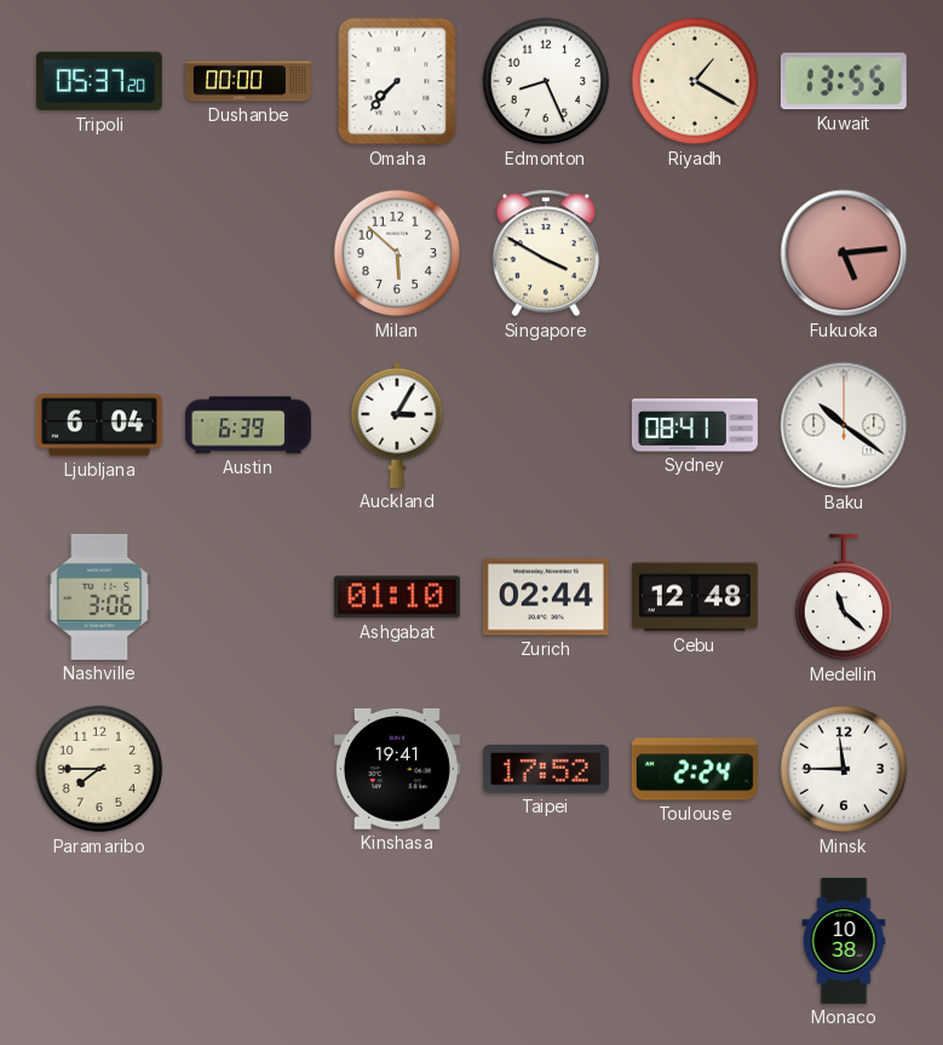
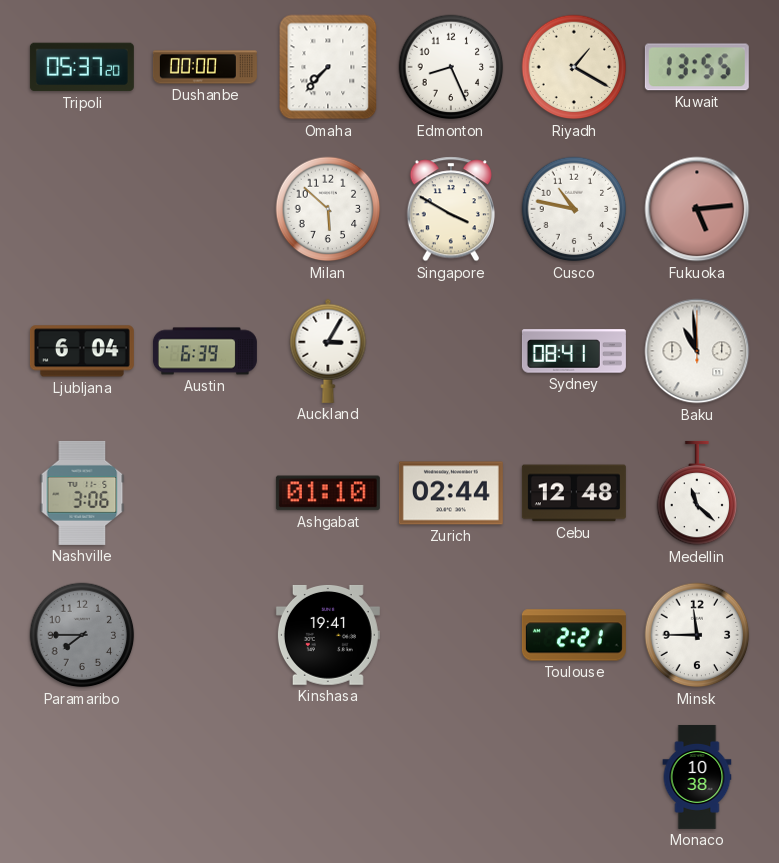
Cusco: none -> 10:47
Baku: 10:21 -> 10:59
Paramaribo dial: cream -> grey
Taipei: 17:52 -> none
Toulouse: 2:24 -> 2:21
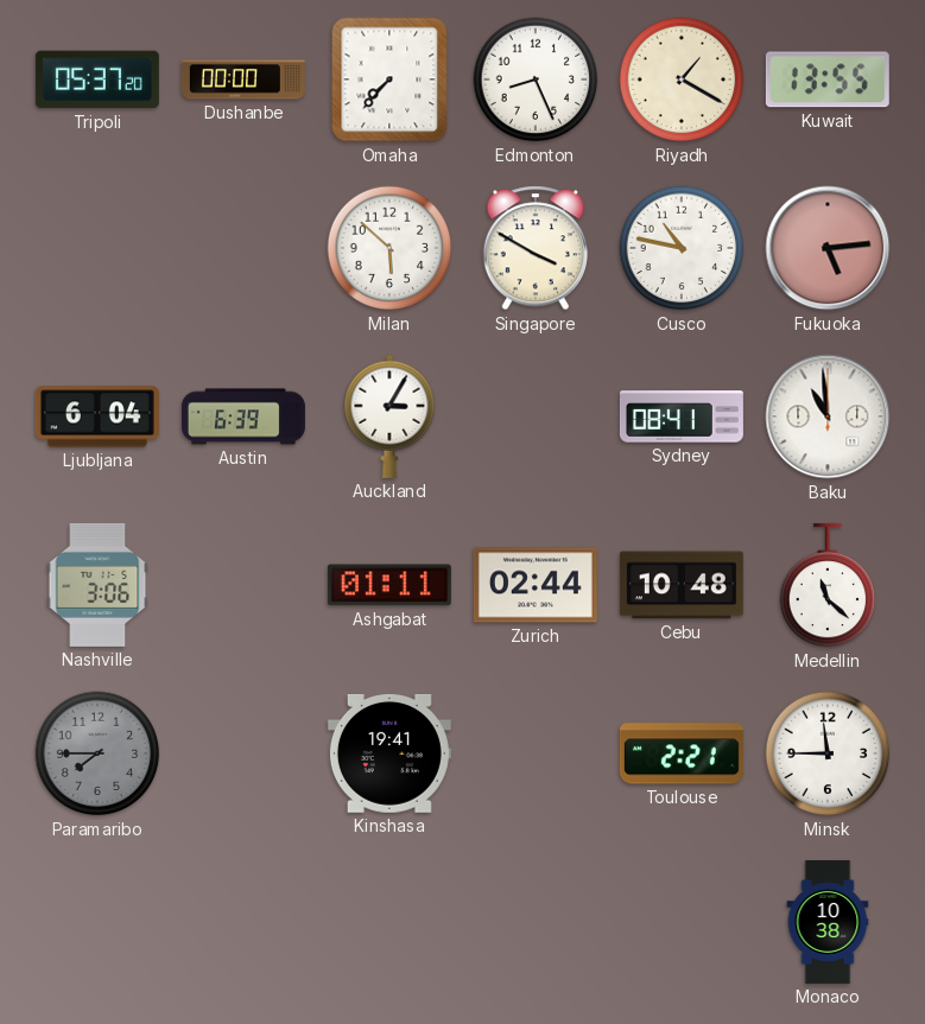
Ashgabat: 01:10 -> 01:11
Cebu: 12:48 -> 10:48
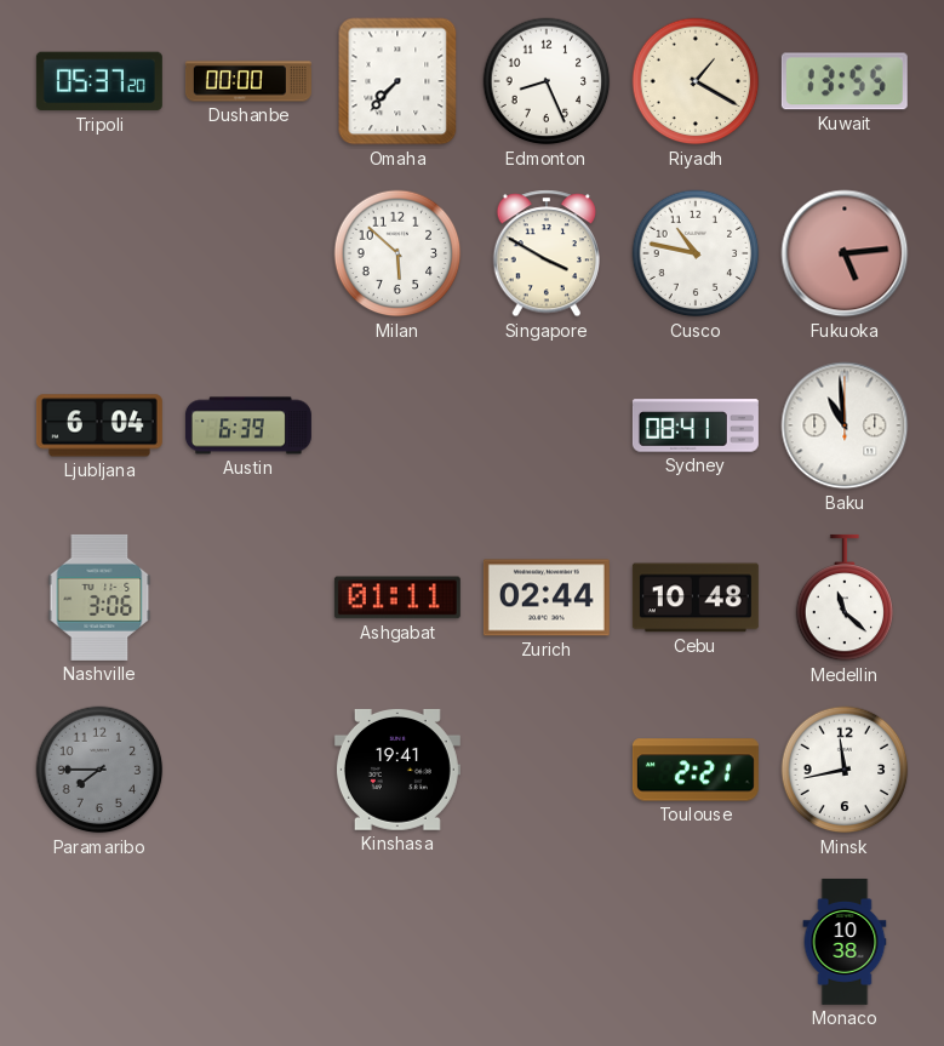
Auckland: 3:05 -> none
Minsk: 11:45 -> 11:43
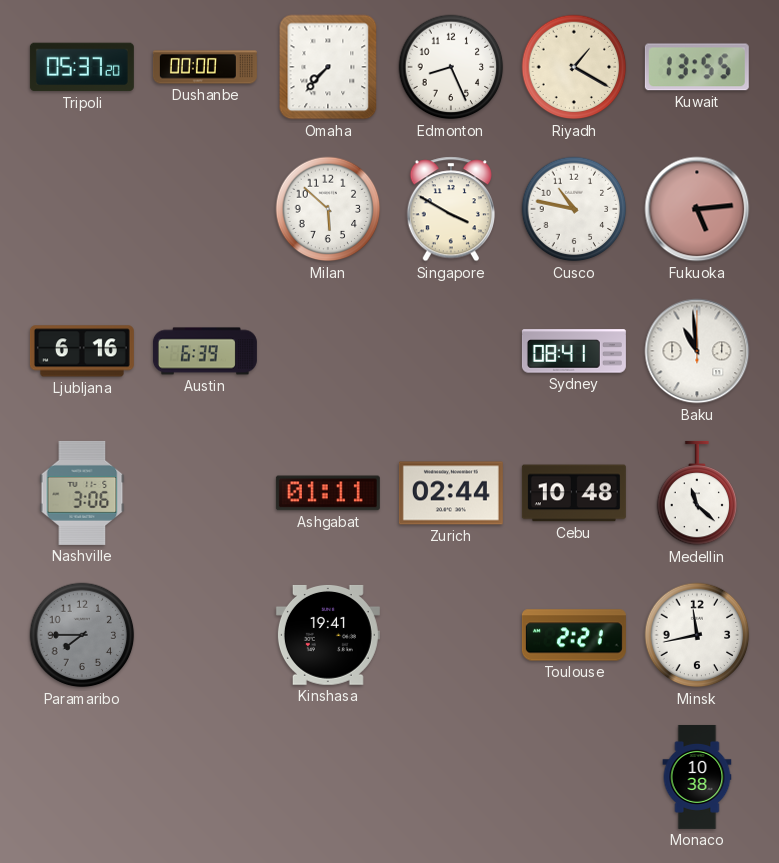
Ljubljana: 6:04 -> 6:16
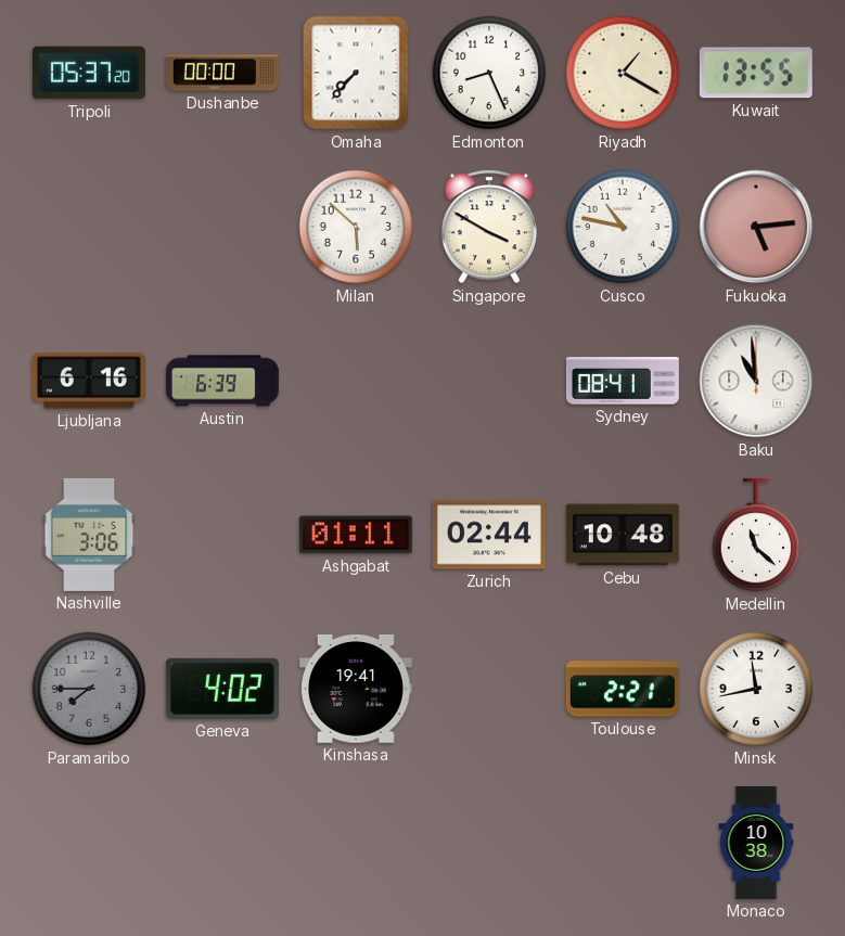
Geneva: none -> 4:02
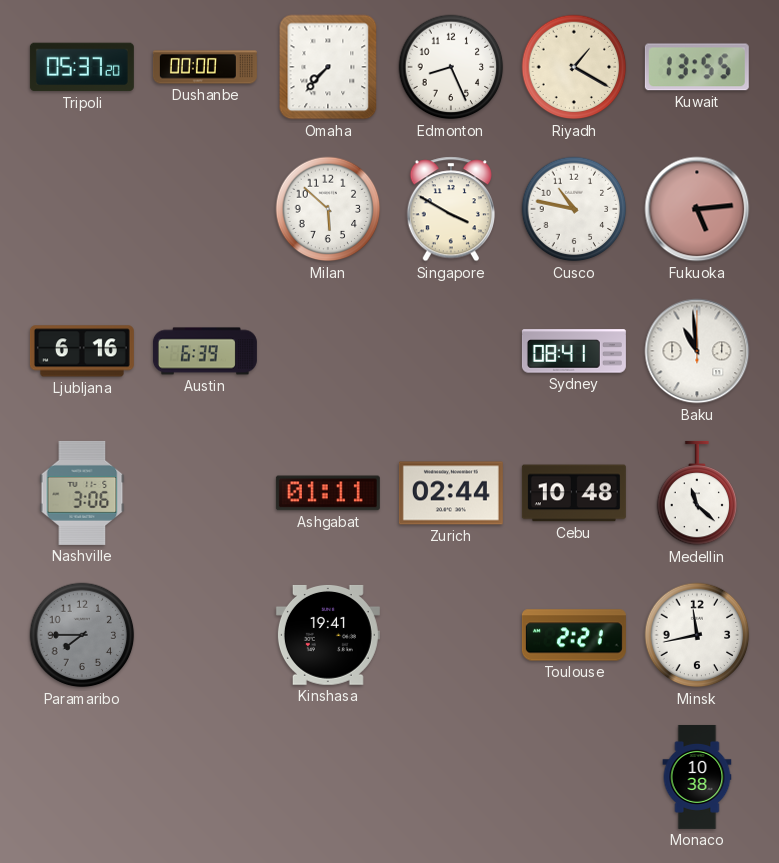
Geneva: 4:02 -> none
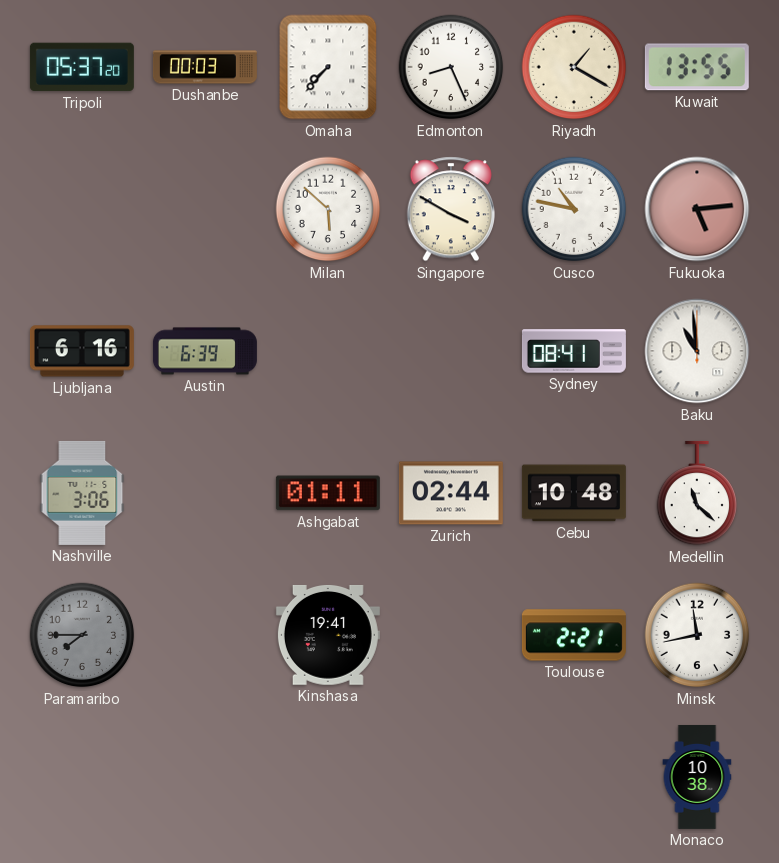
Dushanbe: 00:00 -> 00:03
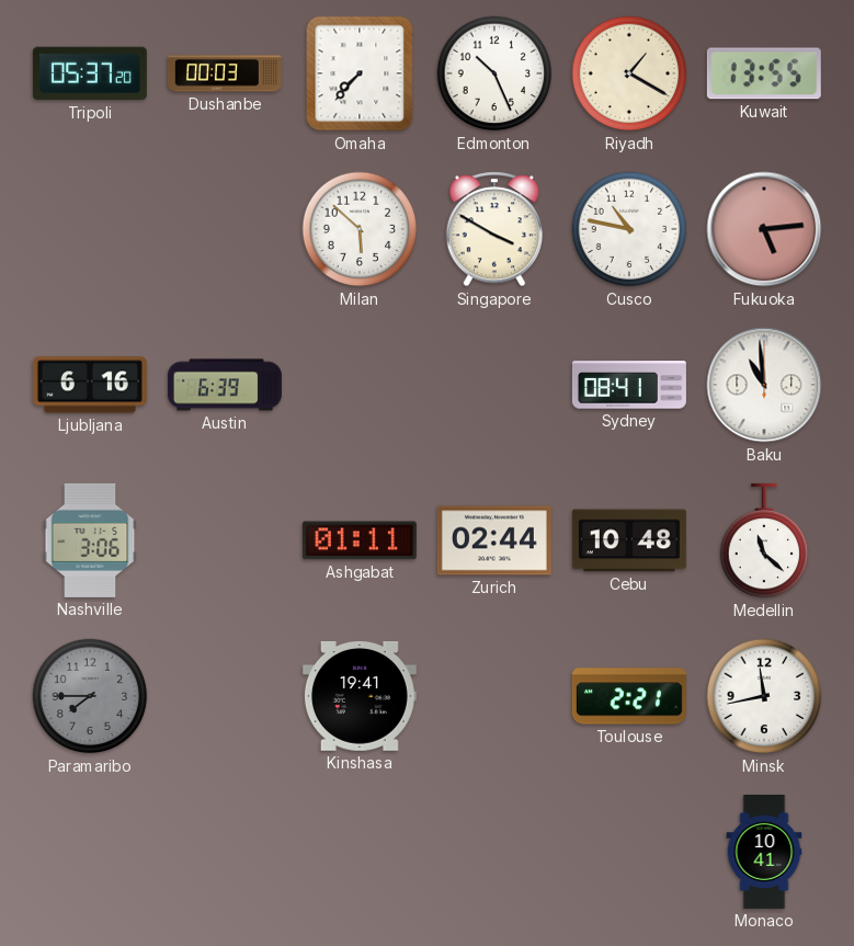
Edmonton: 8:26 -> 10:26
Monaco: 10:38 -> 10:41
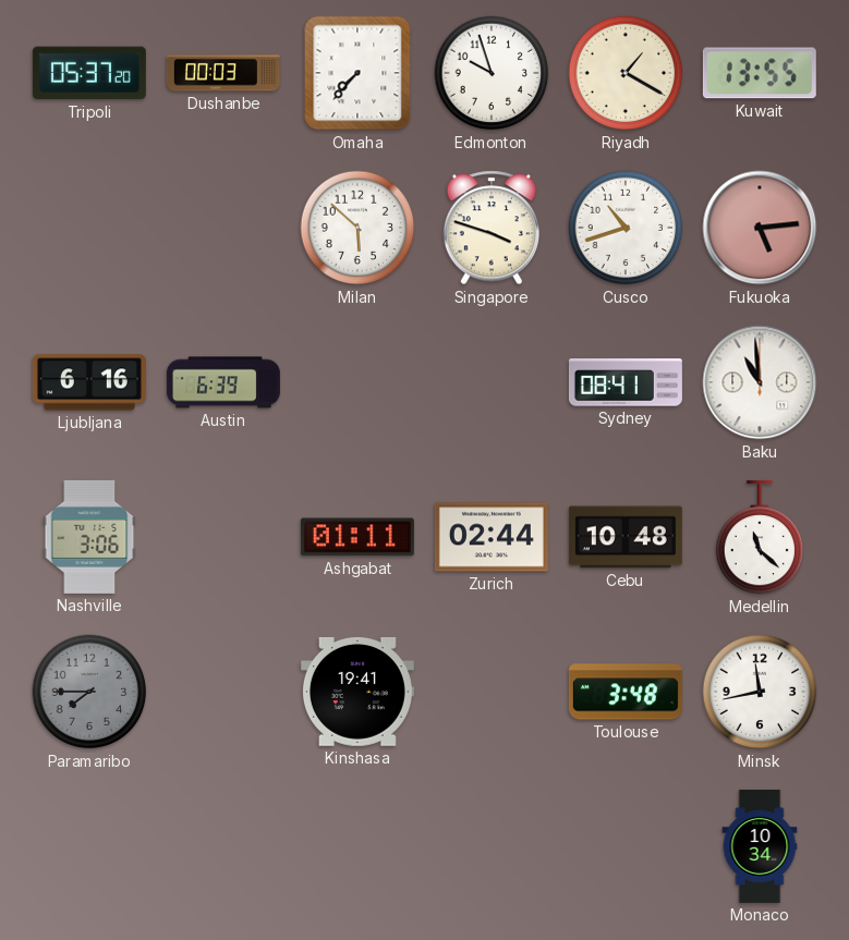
Edmonton: 10:26 -> 9:57
Singapore: 3:50 -> 3:48
Cusco: 10:47 -> 10:42
Toulouse: 2:21 -> 3:48
Monaco: 10:41 -> 10:34
